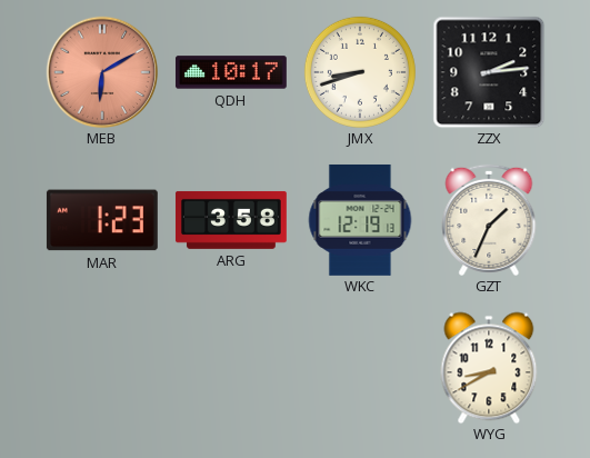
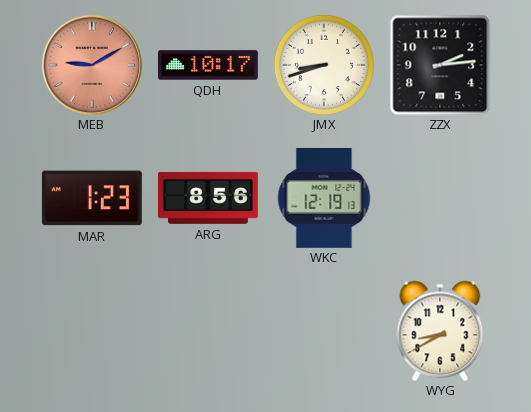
MEB: 6:10 -> 9:10
ARG: 3:58 -> 8:56
GZT: 1:34 -> none
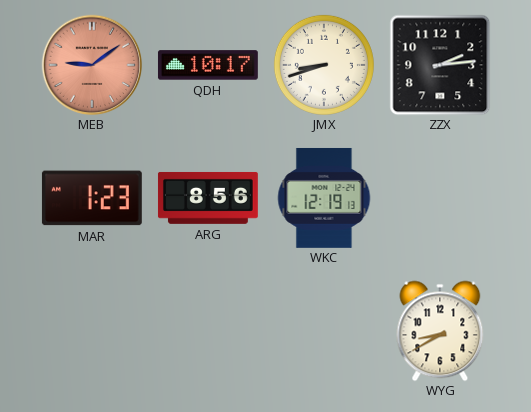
MEB: 9:10 -> 9:09
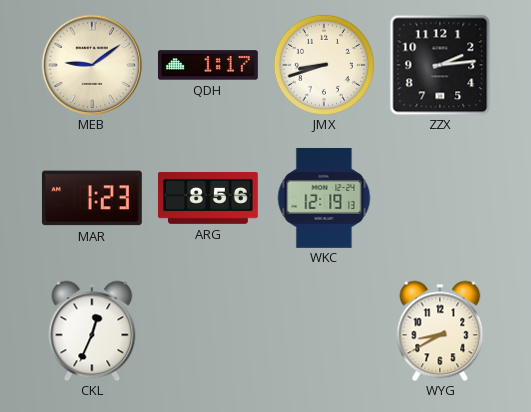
MEB dial: salmon -> cream
QDH: 10:17 -> 1:17
CKL: none -> 12:34
